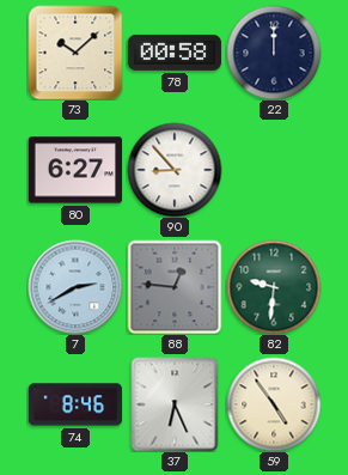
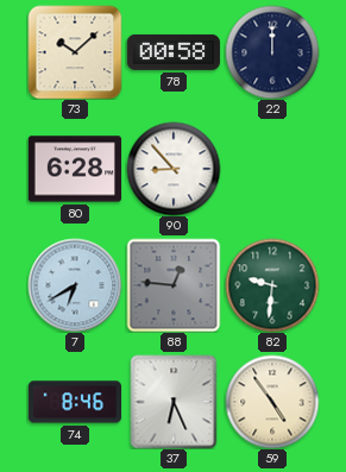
80: 6:27 -> 6:28
7: 2:40 -> 6:40
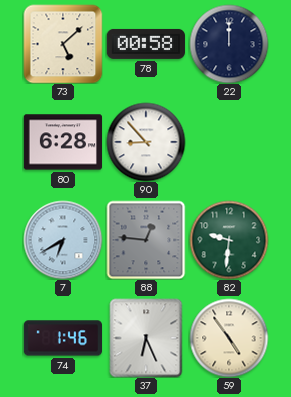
73: 10:08 -> 5:08
74: 8:46 -> 1:46
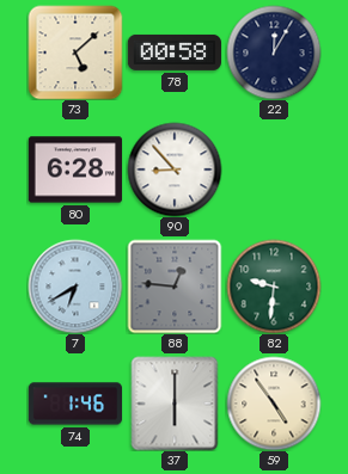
22: 12:00 -> 12:05
37: 6:26 -> 6:00
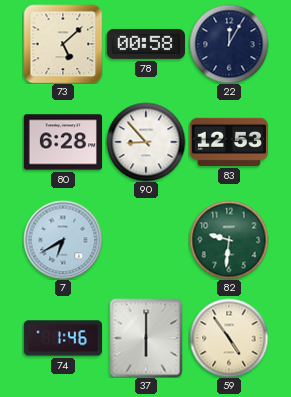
83: none -> 12:53
88: 12:46 -> none
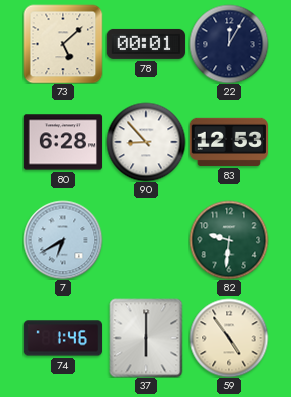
78: 00:58 -> 00:01
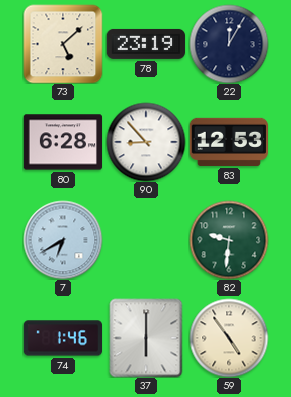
78: 00:01 -> 23:19
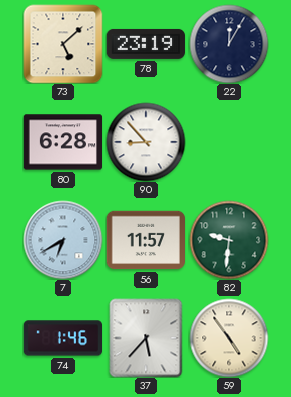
83: 12:53 -> none
56: none -> 11:57
37: 6:00 -> 5:37
